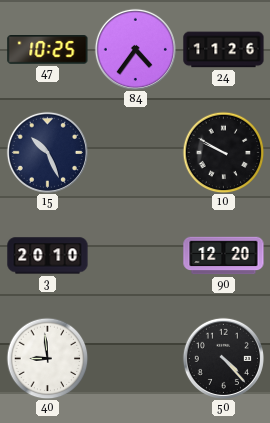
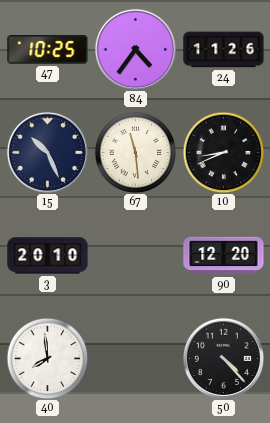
67: none -> 11:29
10: 9:50 -> 8:41
40: 8:59 -> 7:59
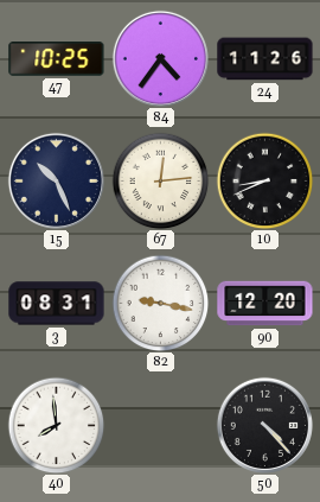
67: 11:29 -> 12:14
3: 20:10 -> 08:31
82: none -> 9:17
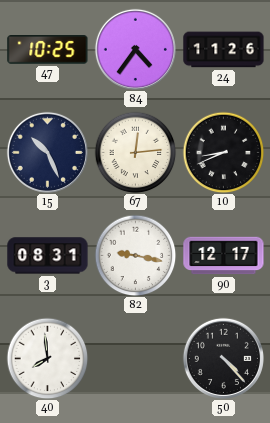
90: 12:20 -> 12:17
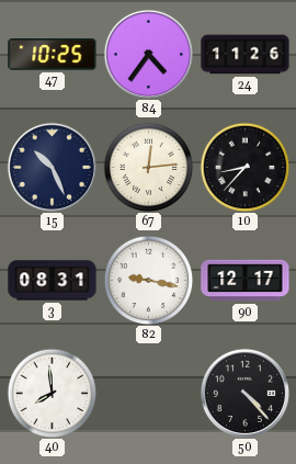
10: 8:41 -> 8:37
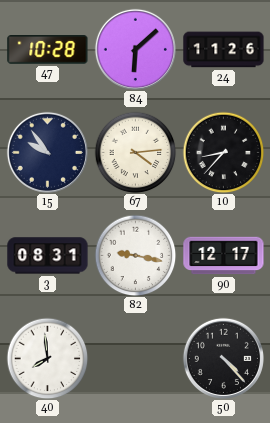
47: 10:25 -> 10:28
84: 4:36 -> 6:08
15: 10:26 -> 9:54
67: 12:14 -> 4:14
